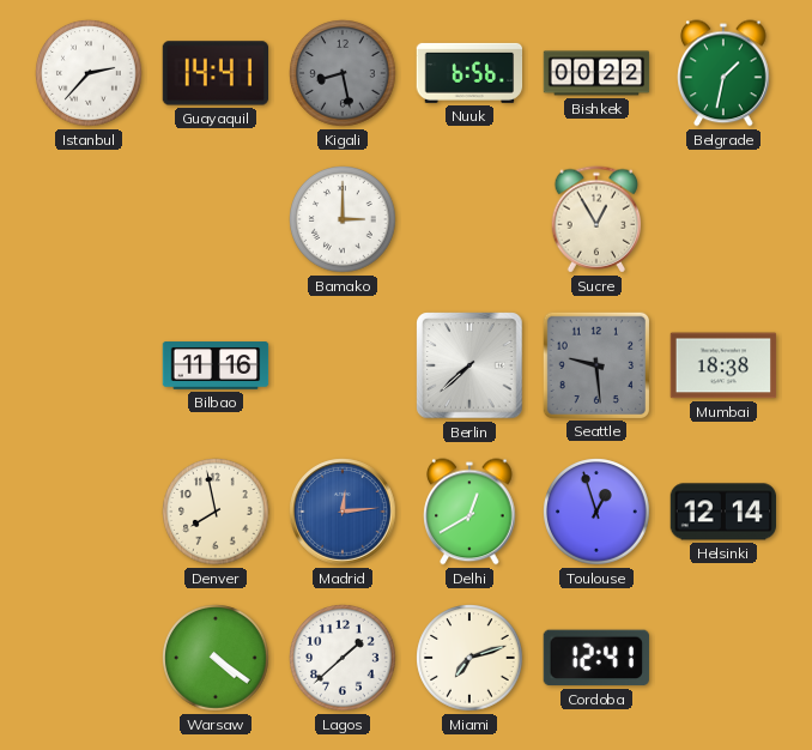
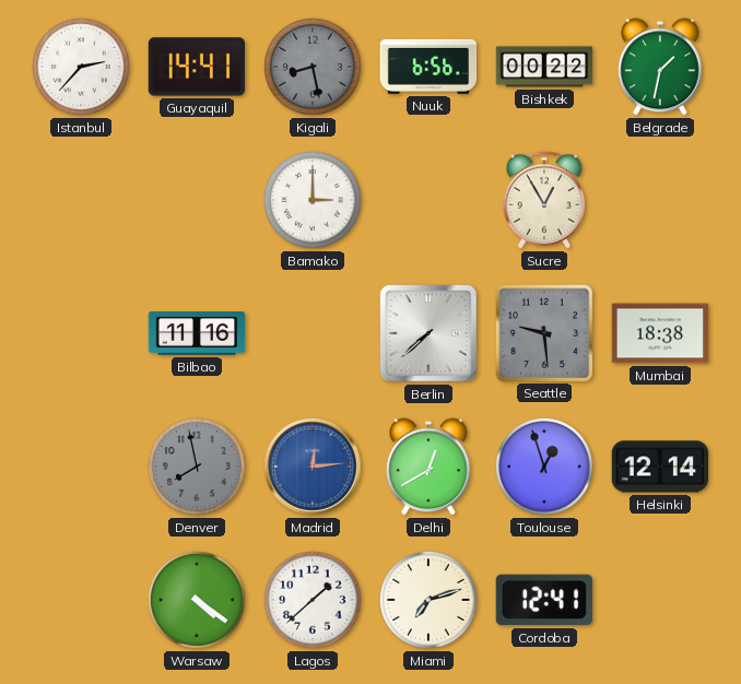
Denver dial: cream -> grey
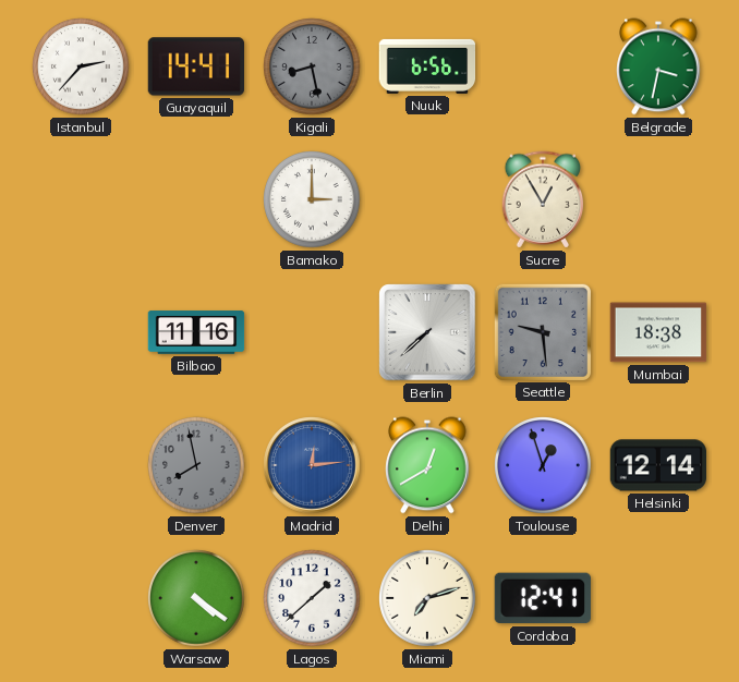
Bishkek: 00:22 -> none
Belgrade: 1:32 -> 3:32
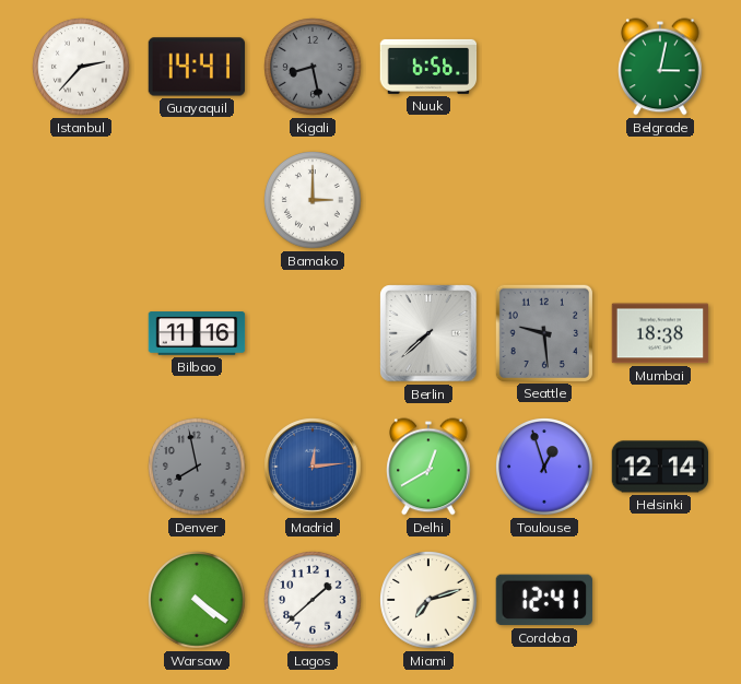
Belgrade: 3:32 -> 3:02
Sucre: 12:55 -> none
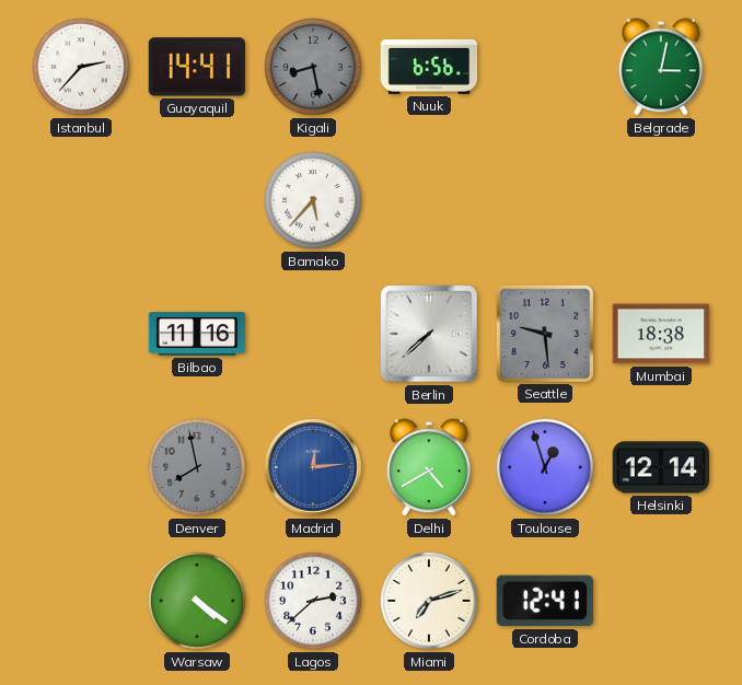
Bamako: 3:00 -> 5:37
Delhi: 12:40 -> 4:40
Lagos: 1:38 -> 2:38
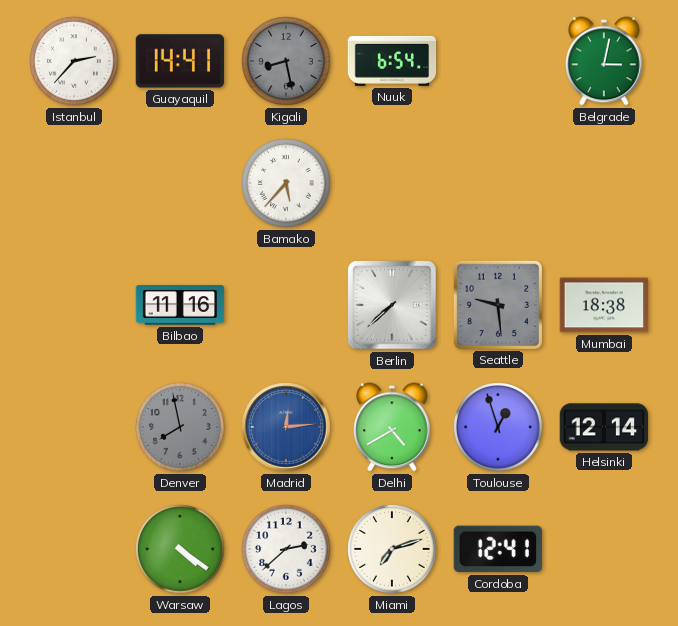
Nuuk: 6:56 -> 6:54
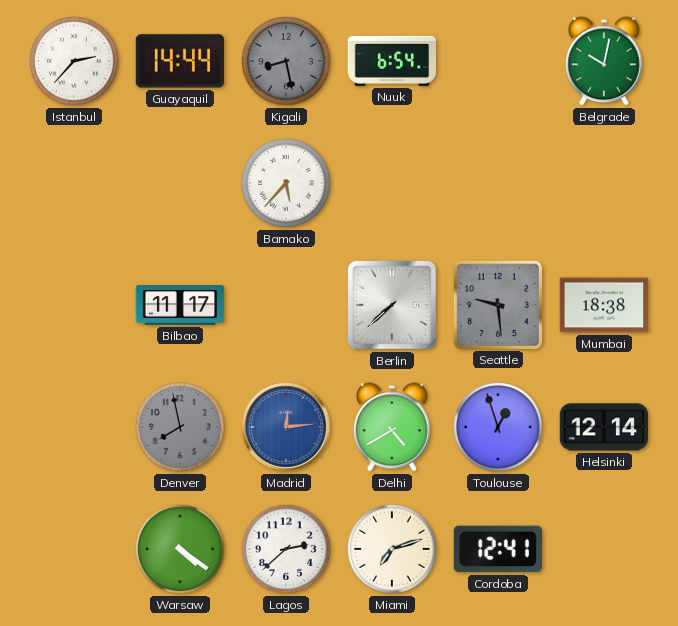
Guayaquil: 14:41 -> 14:44
Belgrade: 3:02 -> 10:02
Bilbao: 11:16 -> 11:17
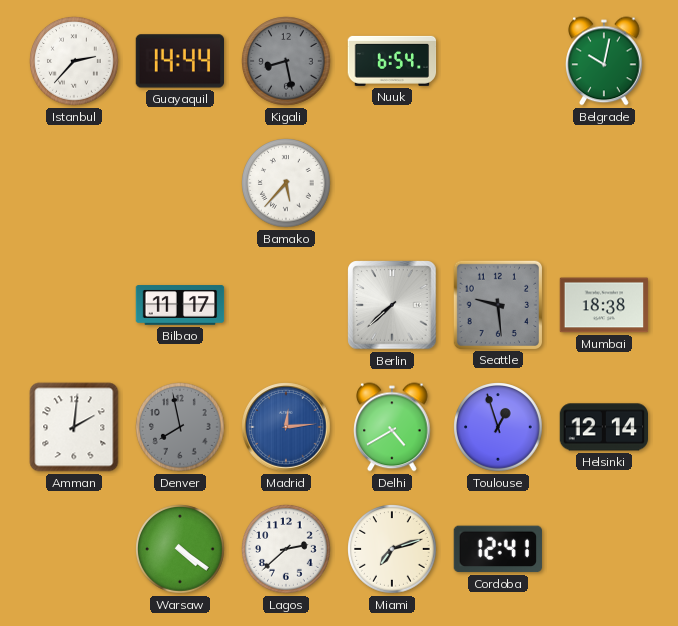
Amman: none -> 2:01
